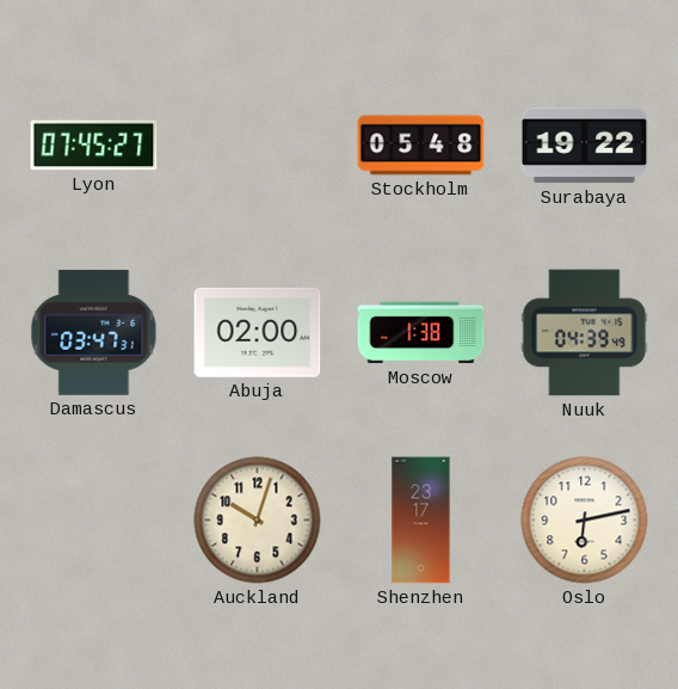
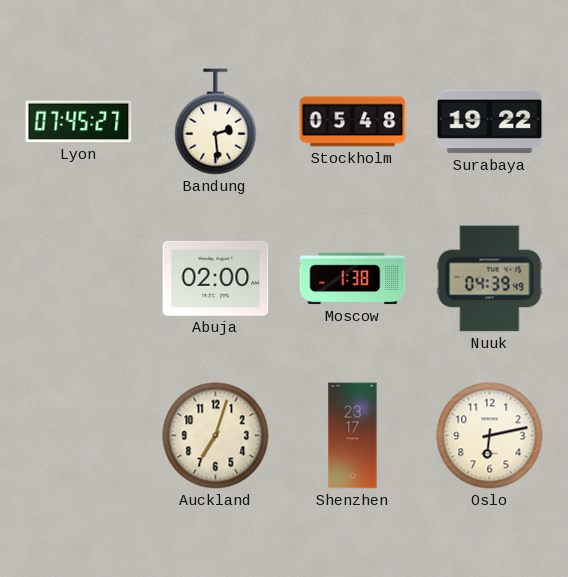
Bandung: none -> 2:29
Damascus: 03:47 -> none
Auckland: 10:03 -> 7:03
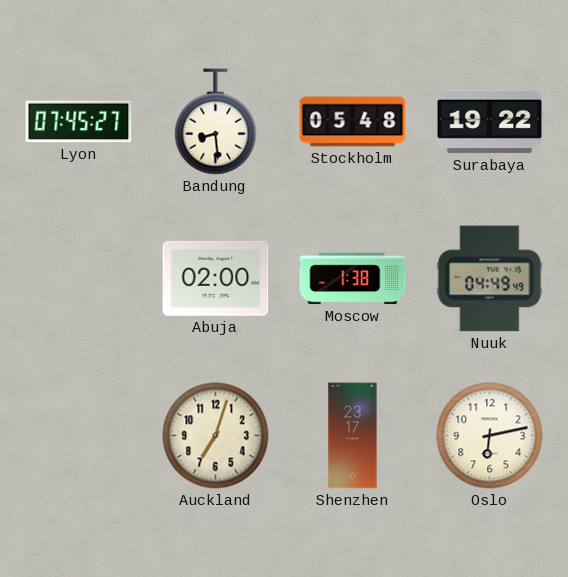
Bandung: 2:29 -> 8:29
Nuuk: 04:39 -> 04:49
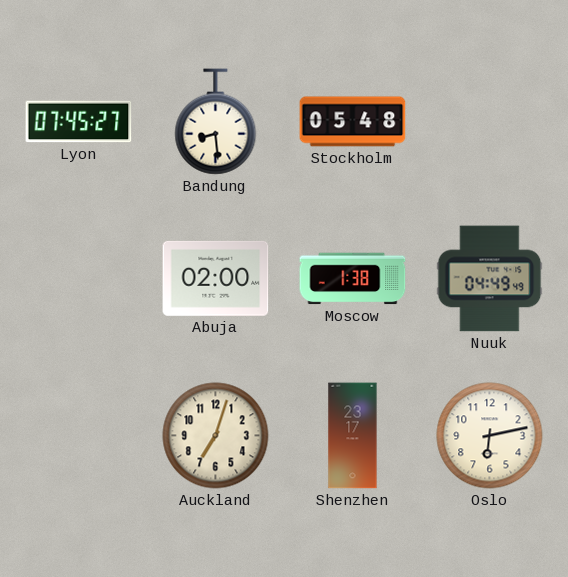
Surabaya: 19:22 -> none
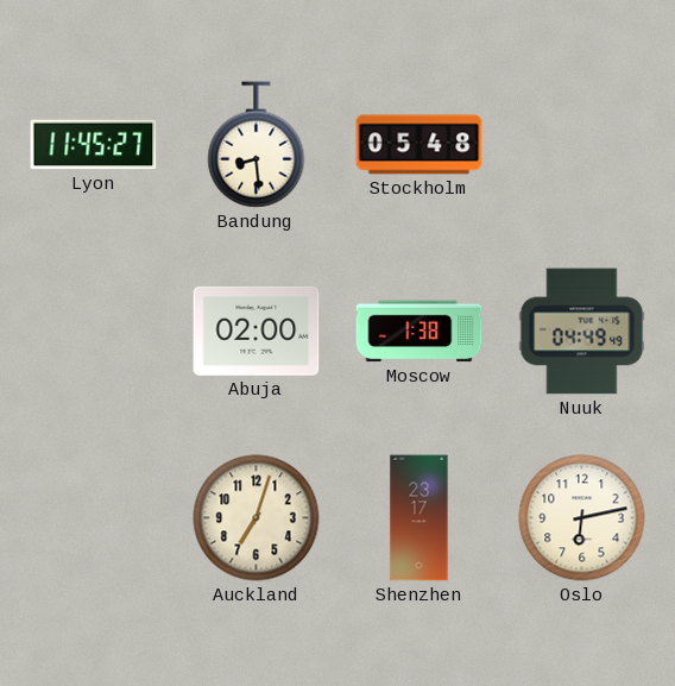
Lyon: 07:45 -> 11:45
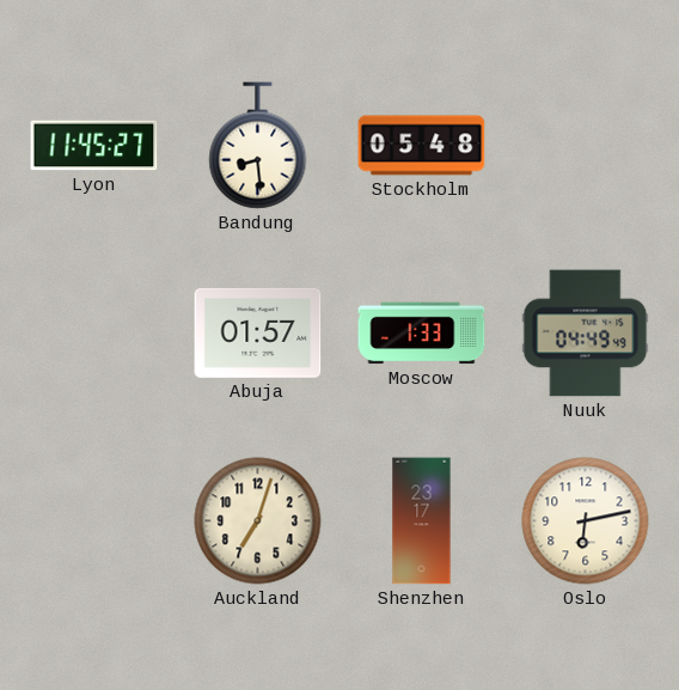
Abuja: 02:00 -> 01:57
Moscow: 1:38 -> 1:33
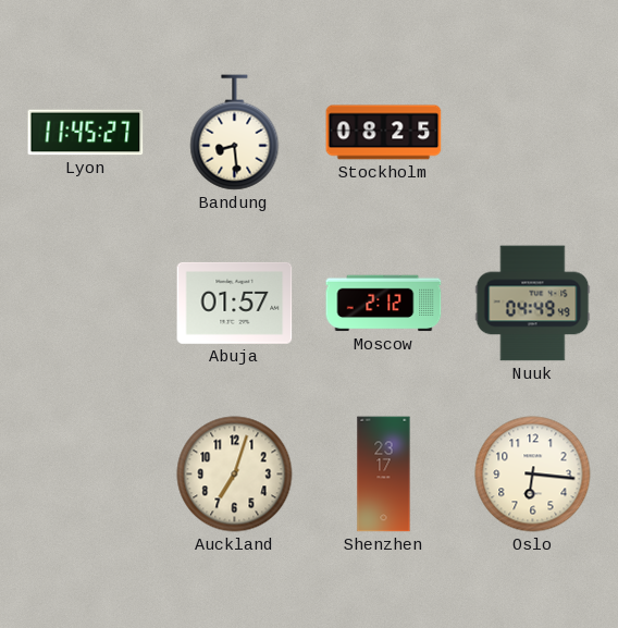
Stockholm: 05:48 -> 08:25
Moscow: 1:33 -> 2:12
Oslo: 6:13 -> 6:16
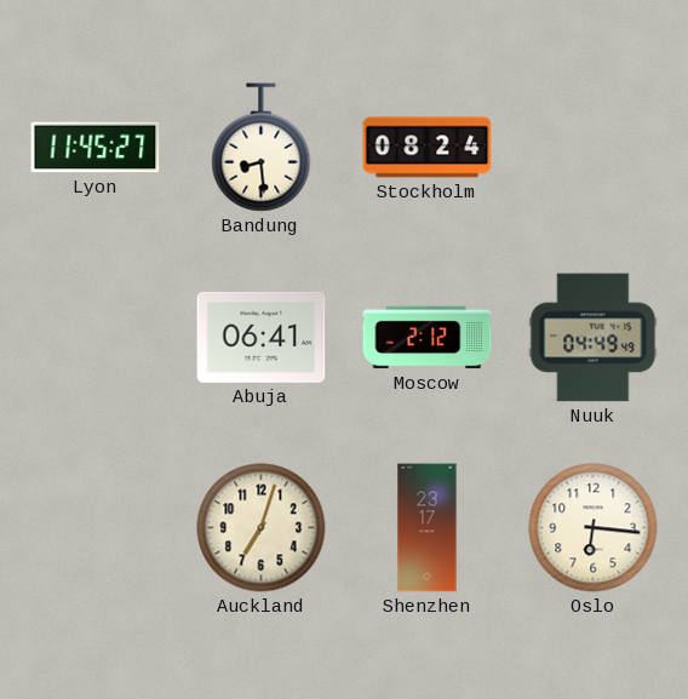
Stockholm: 08:25 -> 08:24
Abuja: 01:57 -> 06:41
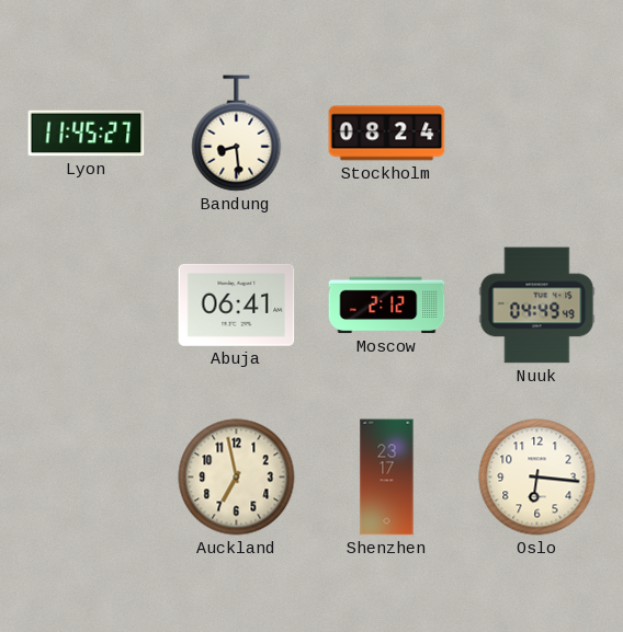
Auckland: 7:03 -> 6:58
